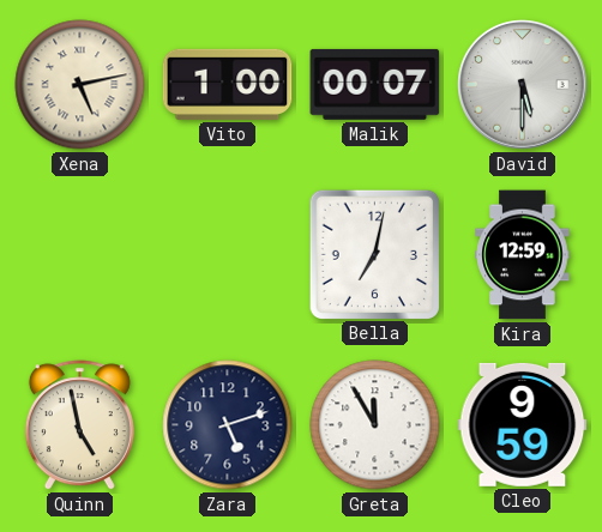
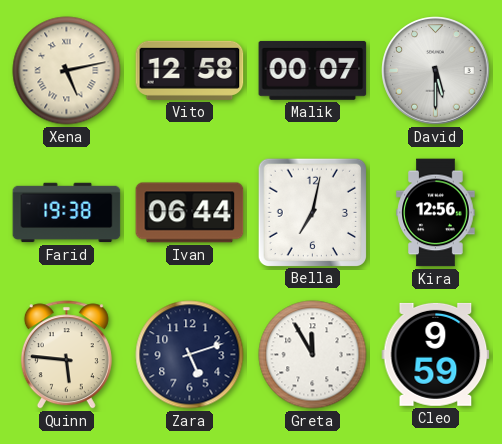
Vito: 1:00 -> 12:58
Farid: none -> 19:38
Ivan: none -> 06:44
Kira: 12:59 -> 12:56
Quinn: 4:58 -> 5:46
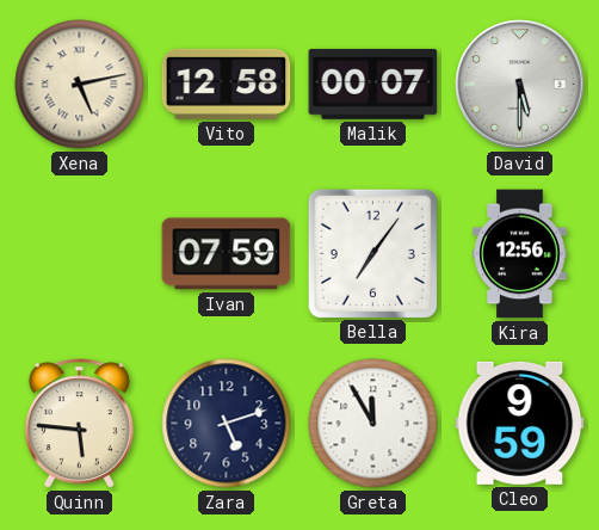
Farid: 19:38 -> none
Ivan: 06:44 -> 07:59
Bella: 7:02 -> 7:06
